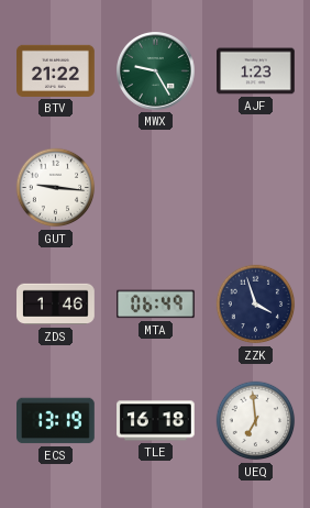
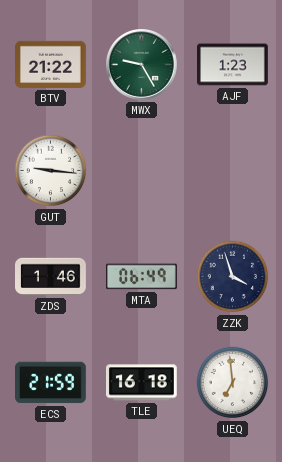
ECS: 13:19 -> 21:59
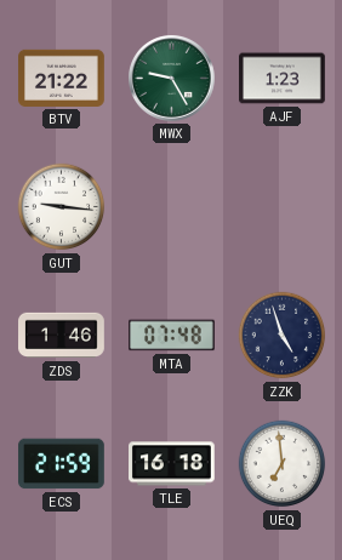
MTA: 06:49 -> 07:48
ZZK: 3:57 -> 4:57
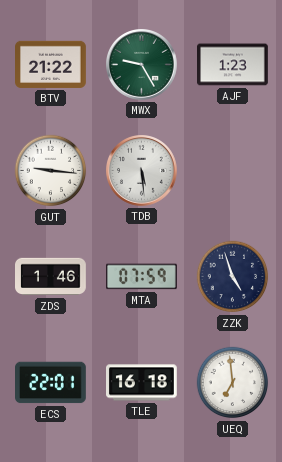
TDB: none -> 5:29
MTA: 07:48 -> 07:59
ECS: 21:59 -> 22:01
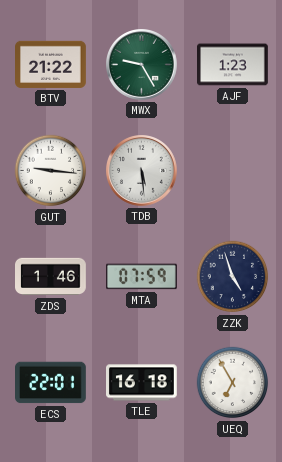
UEQ: 6:59 -> 6:55
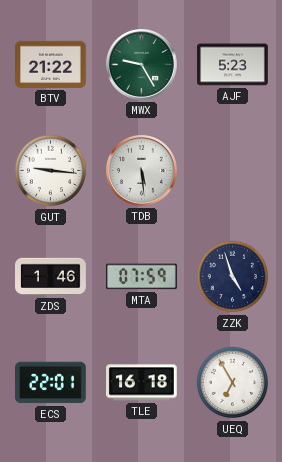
AJF: 1:23 -> 5:23
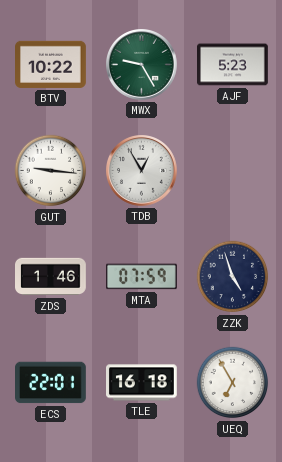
BTV: 21:22 -> 10:22
TDB: 5:29 -> 12:55
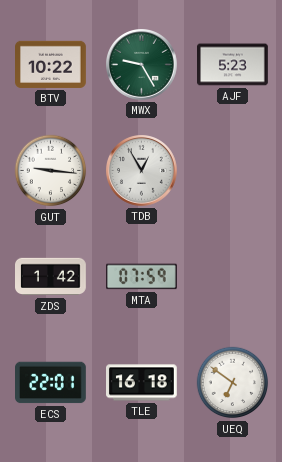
ZDS: 1:46 -> 1:42
ZZK: 4:57 -> none
UEQ: 6:55 -> 6:51
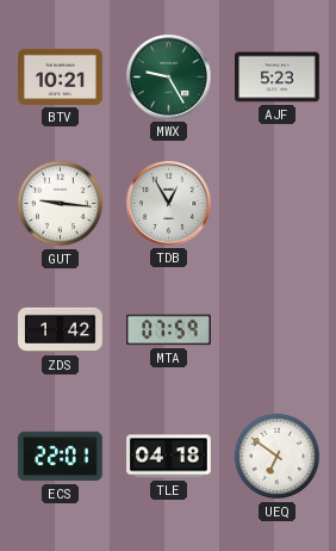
BTV: 10:22 -> 10:21
TLE: 16:18 -> 04:18
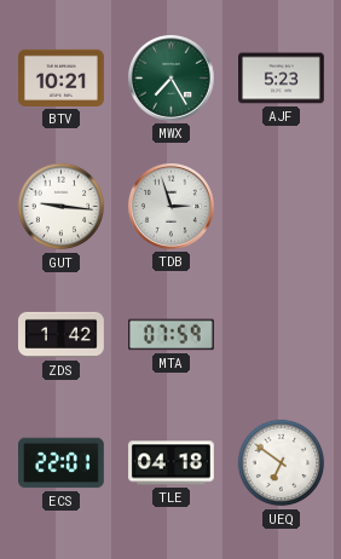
MWX: 9:25 -> 7:25
TDB: 12:55 -> 2:57
